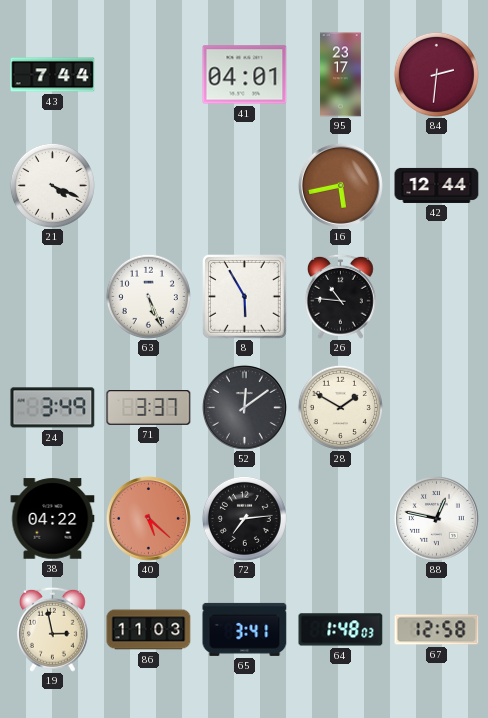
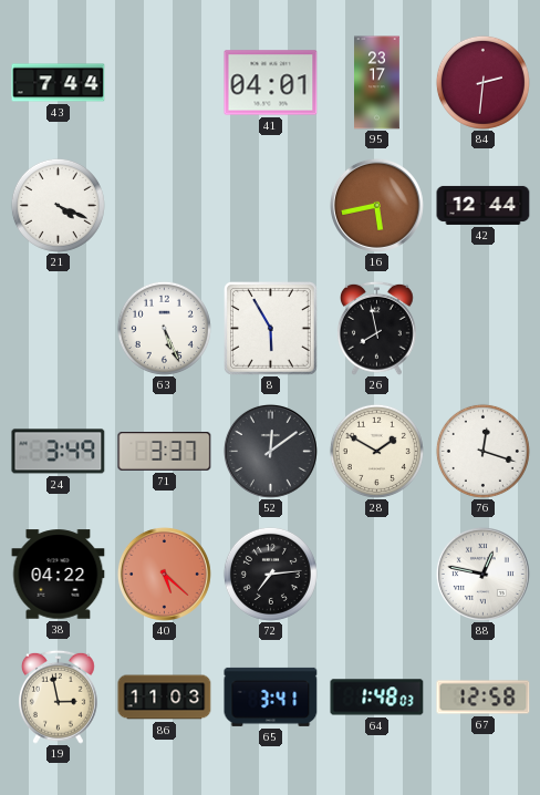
26: 10:46 -> 7:58
76: none -> 12:18
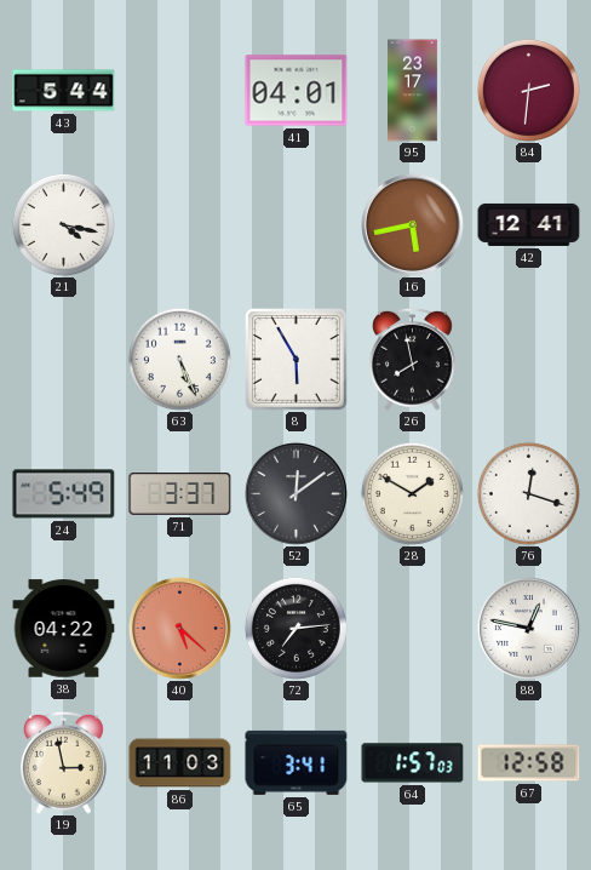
43: 7:44 -> 5:44
21: 4:19 -> 4:17
42: 12:44 -> 12:41
24: 3:49 -> 5:49
64: 1:48 -> 1:57
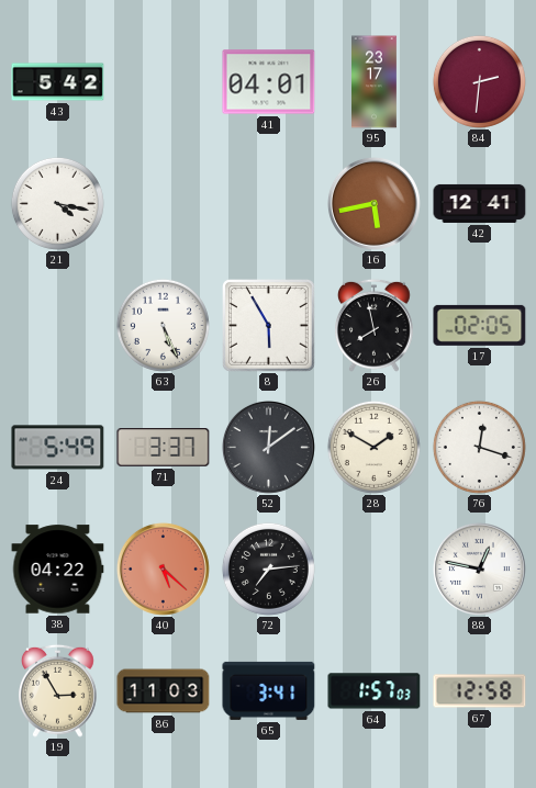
43: 5:44 -> 5:42
17: none -> 02:05
19: 2:58 -> 2:55
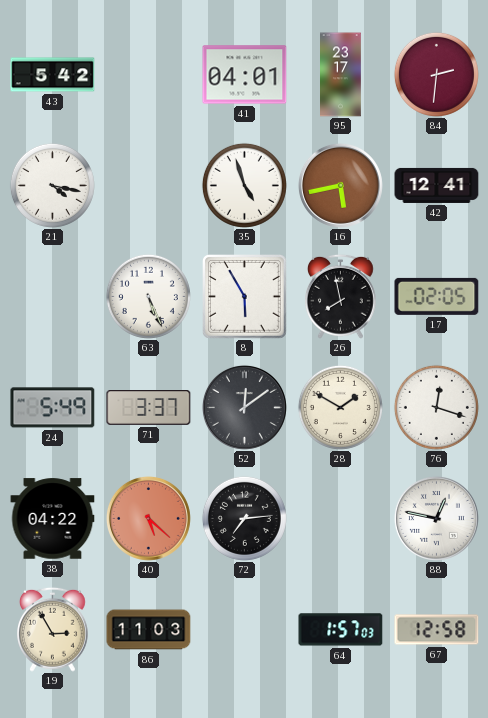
35: none -> 4:57
65: 3:41 -> none
